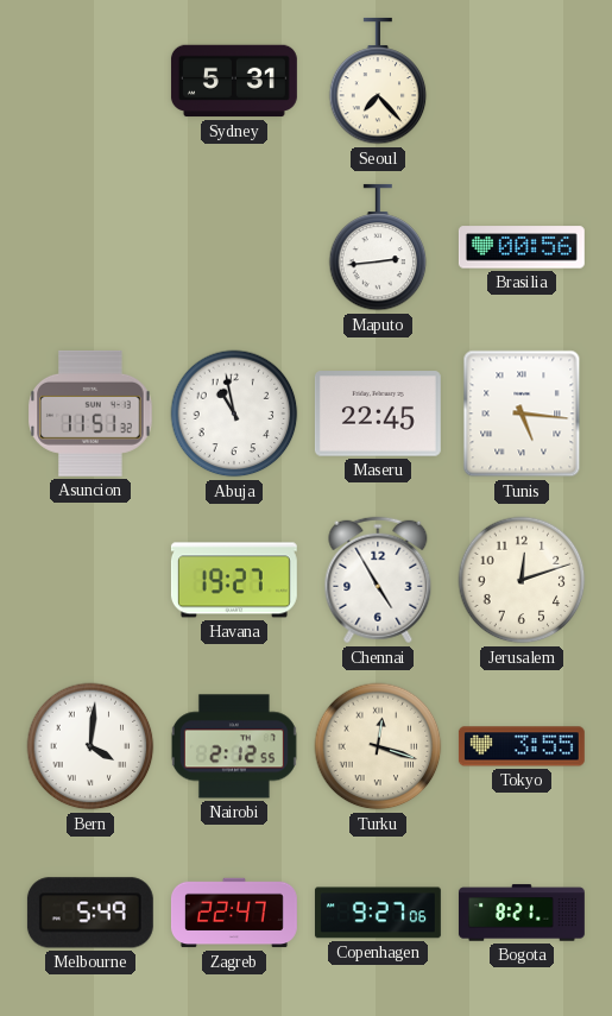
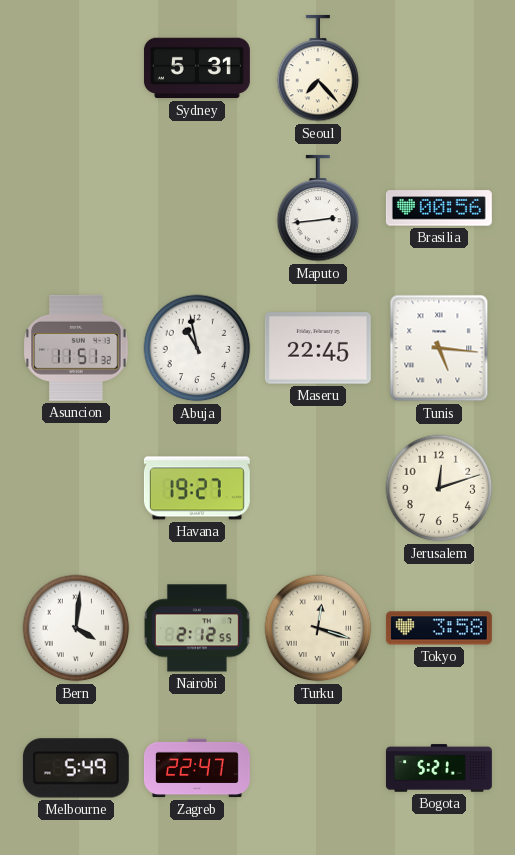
Chennai: 4:55 -> none
Tokyo: 3:55 -> 3:58
Copenhagen: 9:27 -> none
Bogota: 8:21 -> 5:21
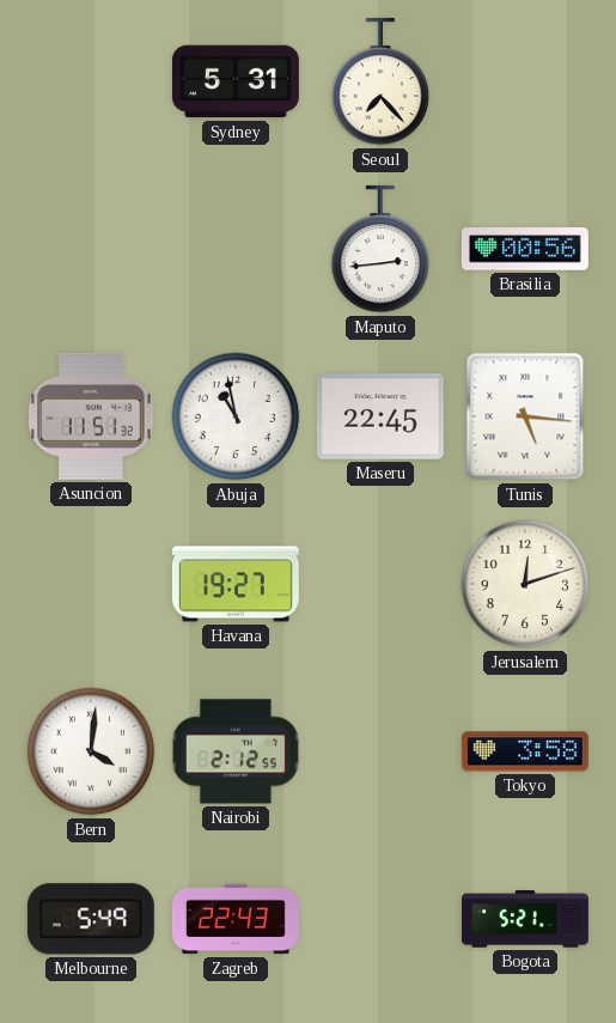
Turku: 12:18 -> none
Zagreb: 22:47 -> 22:43
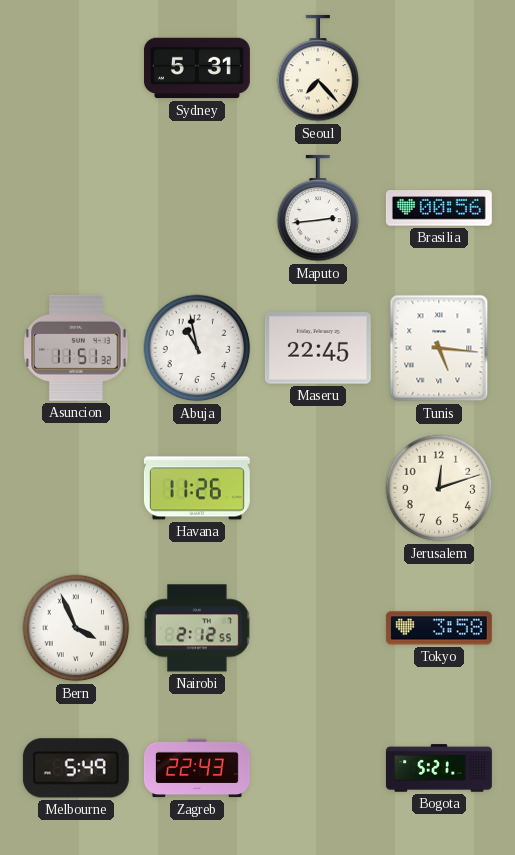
Havana: 19:27 -> 11:26
Bern: 4:01 -> 3:56
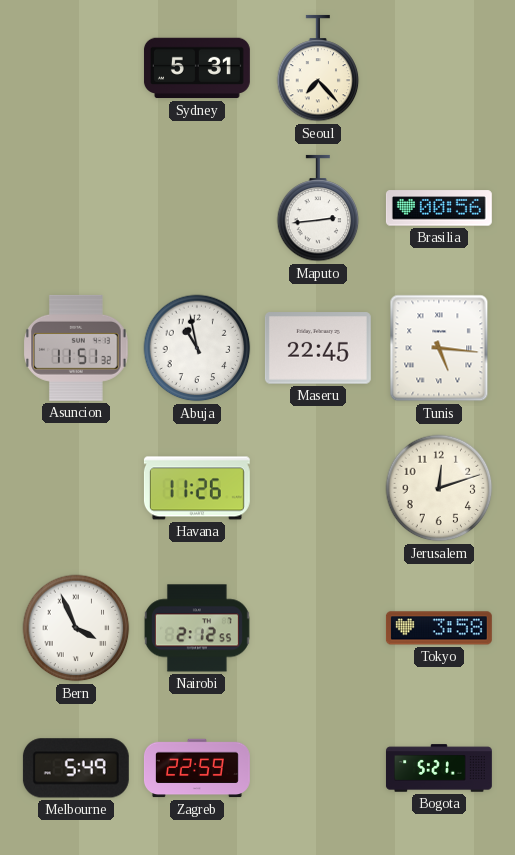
Zagreb: 22:43 -> 22:59
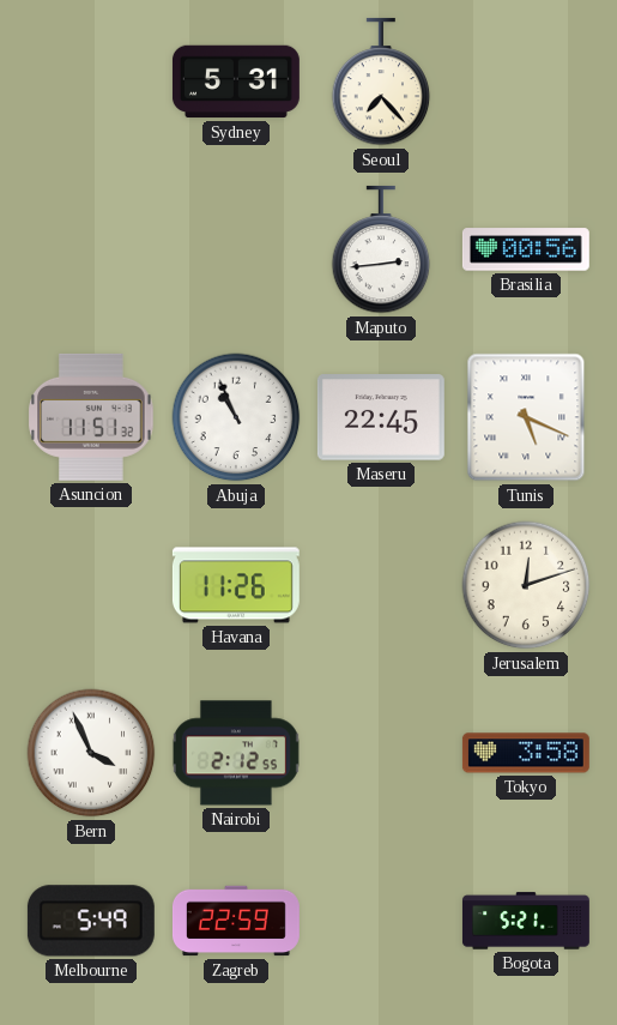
Abuja: 10:58 -> 10:56
Tunis: 5:16 -> 5:19
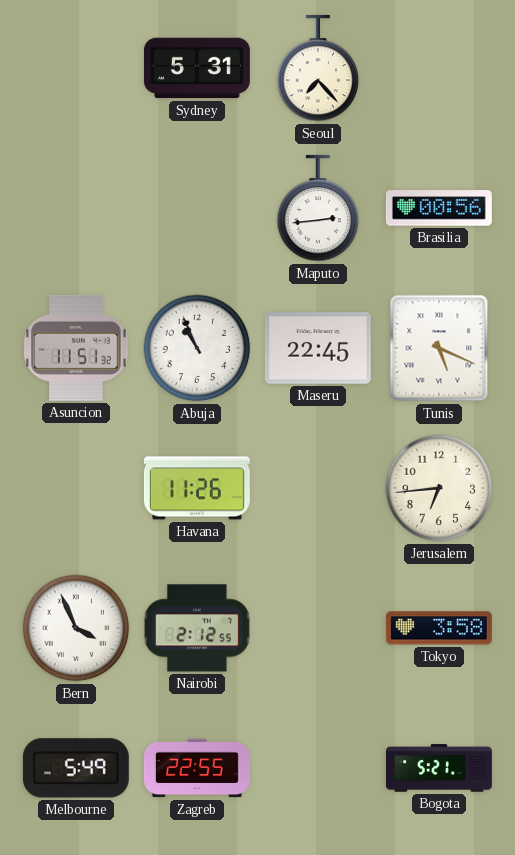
Jerusalem: 12:12 -> 6:44
Zagreb: 22:59 -> 22:55
